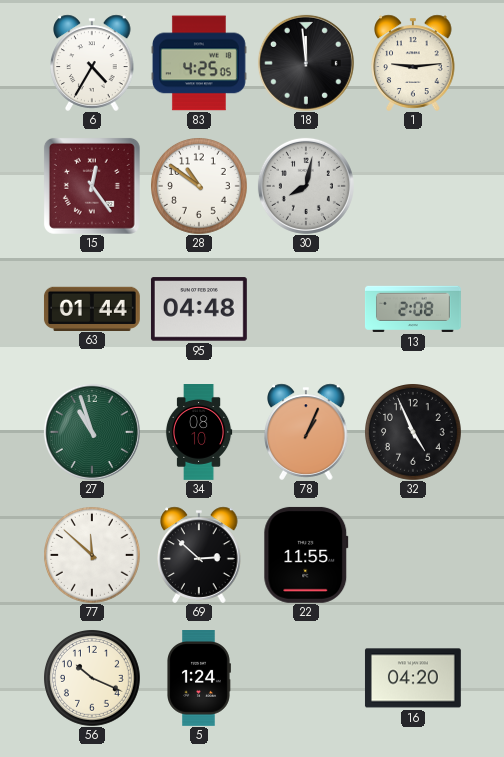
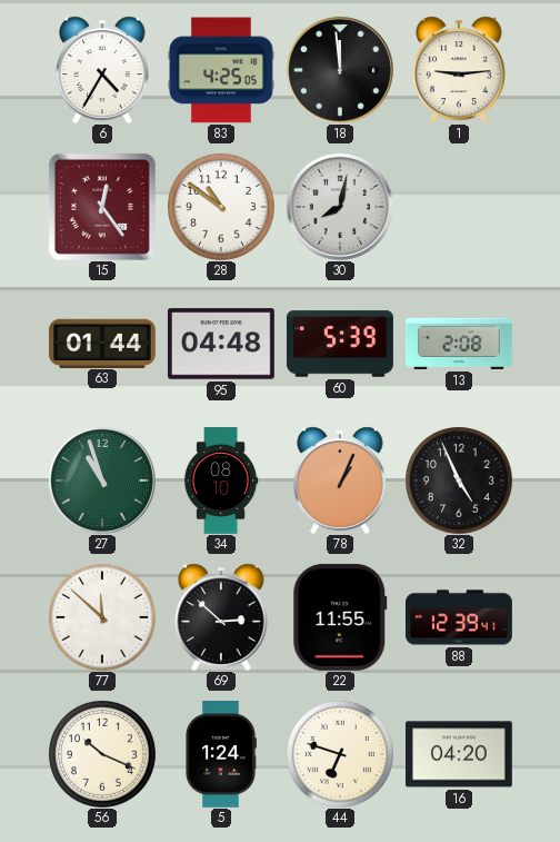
60: none -> 5:39
88: none -> 12:39
44: none -> 6:48
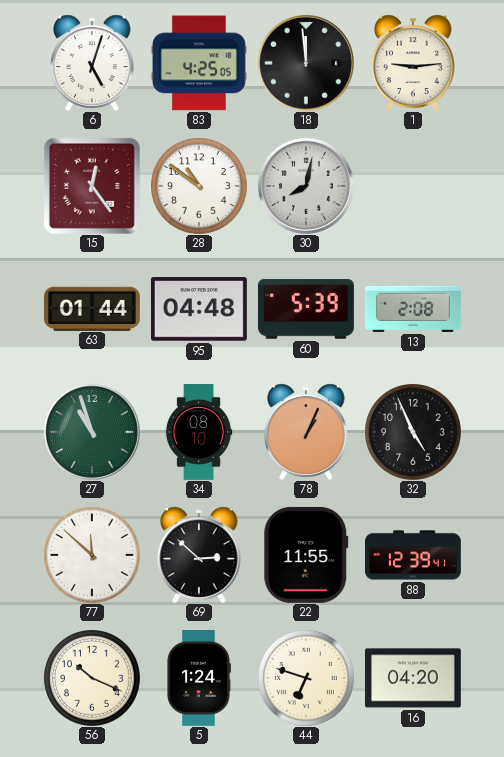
6: 4:35 -> 5:03
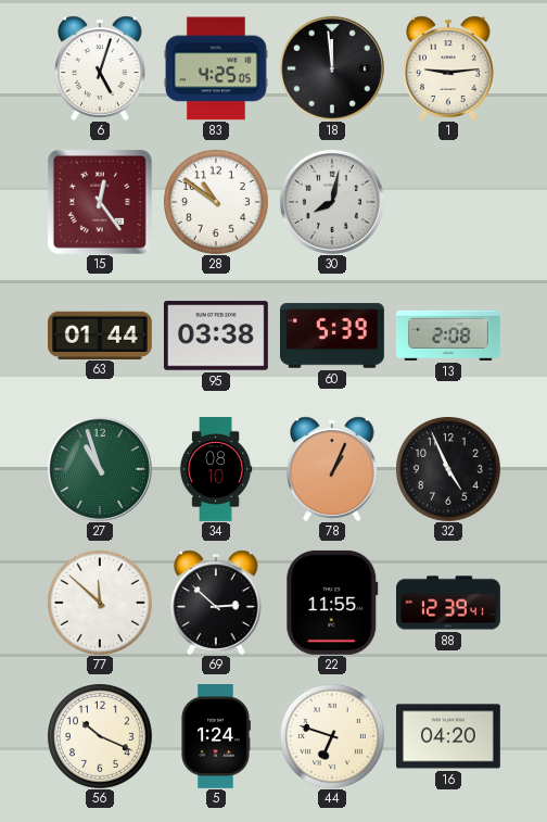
95: 04:48 -> 03:38
